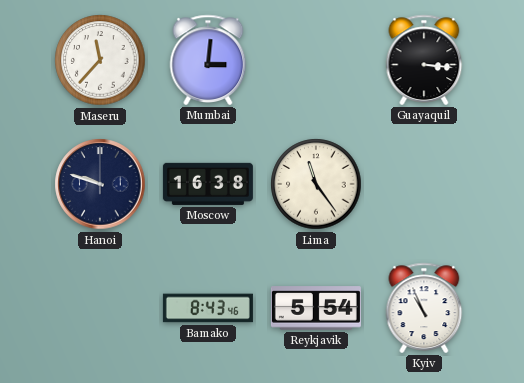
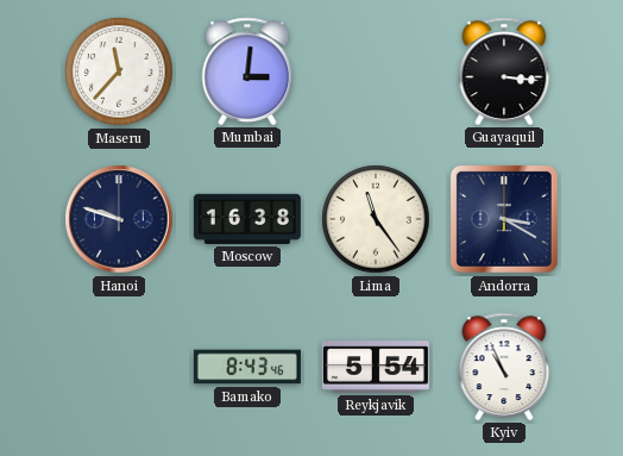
Andorra: none -> 3:20
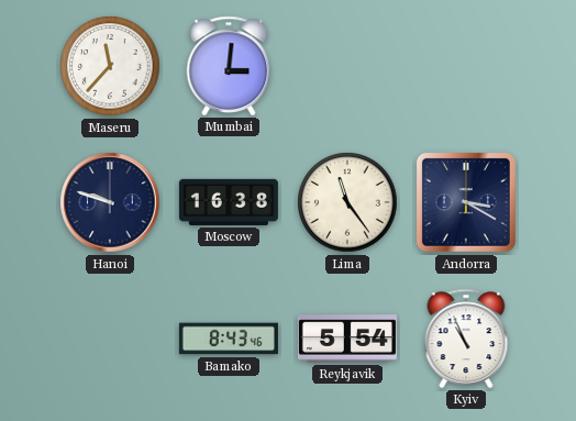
Guayaquil: 3:16 -> none
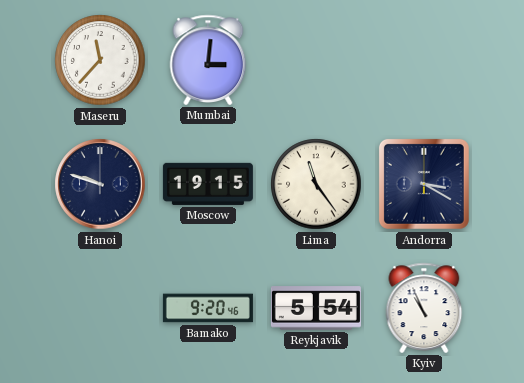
Moscow: 16:38 -> 19:15
Bamako: 8:43 -> 9:20
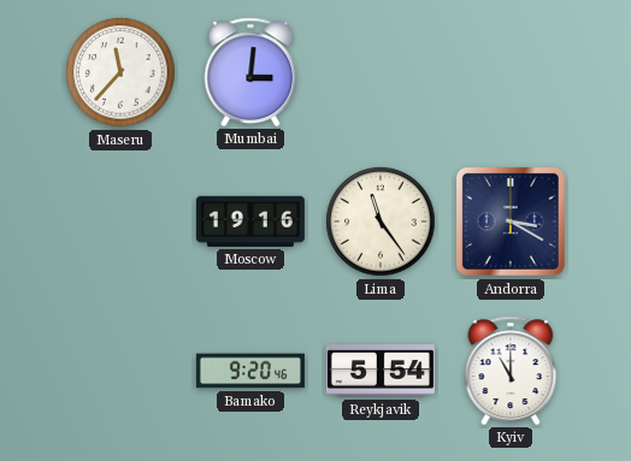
Hanoi: 9:48 -> none
Moscow: 19:15 -> 19:16
Kyiv: 10:56 -> 11:00
